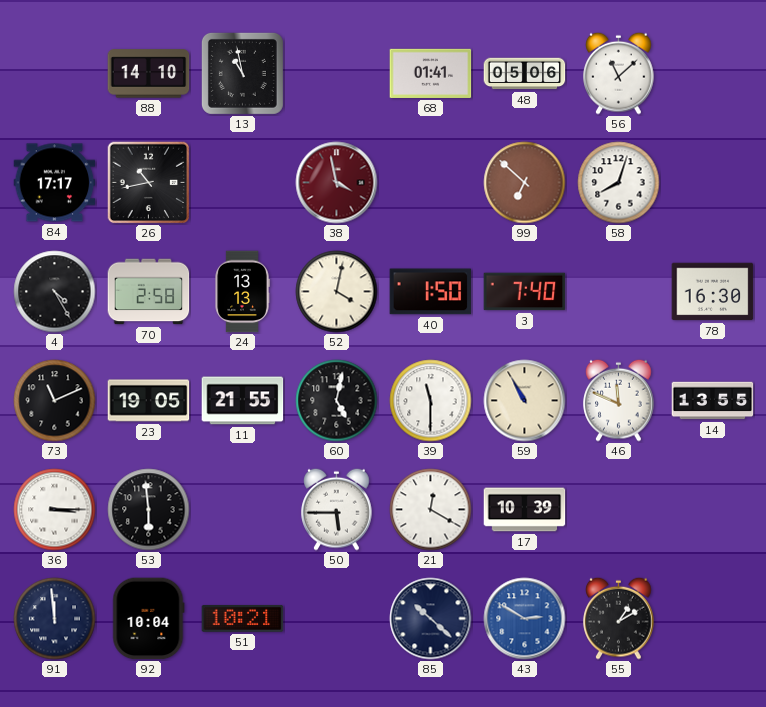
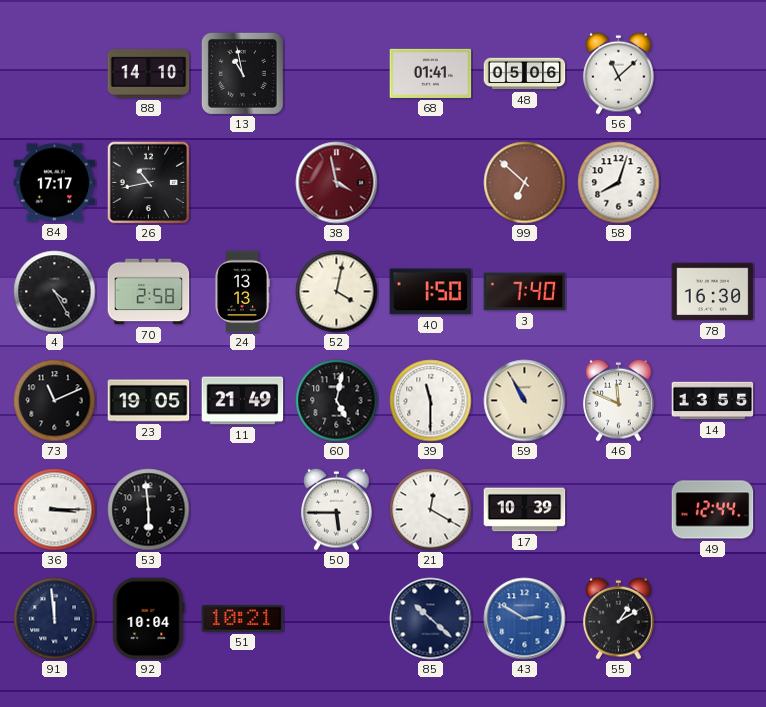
11: 21:55 -> 21:49
49: none -> 12:44
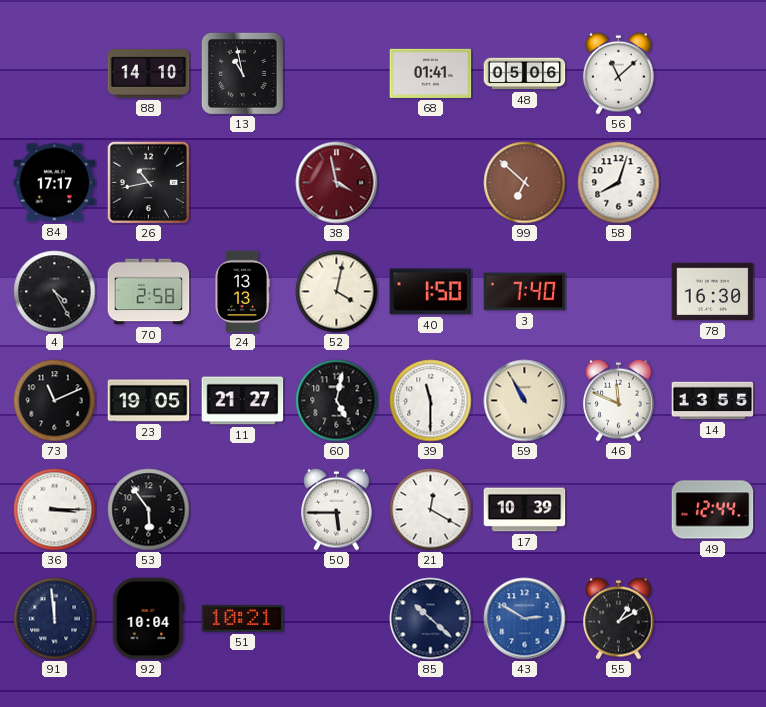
11: 21:49 -> 21:27
53: 5:59 -> 5:54
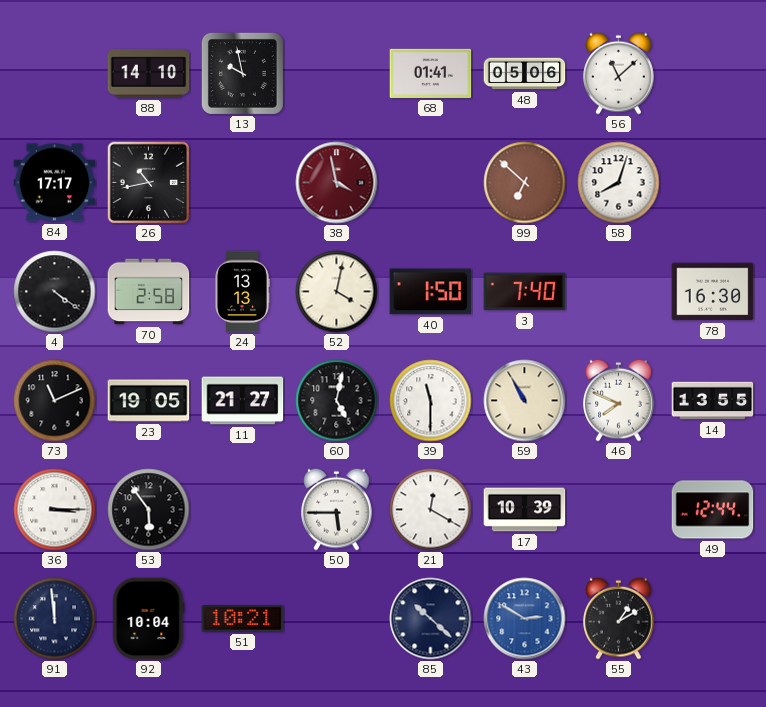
13: 10:58 -> 9:58
4: 4:25 -> 4:21
46: 11:49 -> 7:49
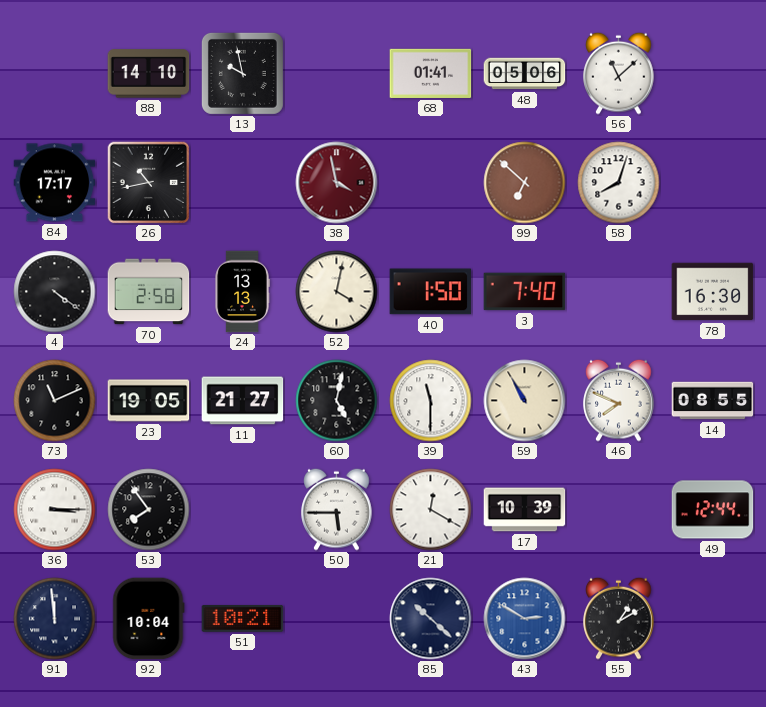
14: 13:55 -> 08:55
53: 5:54 -> 7:54
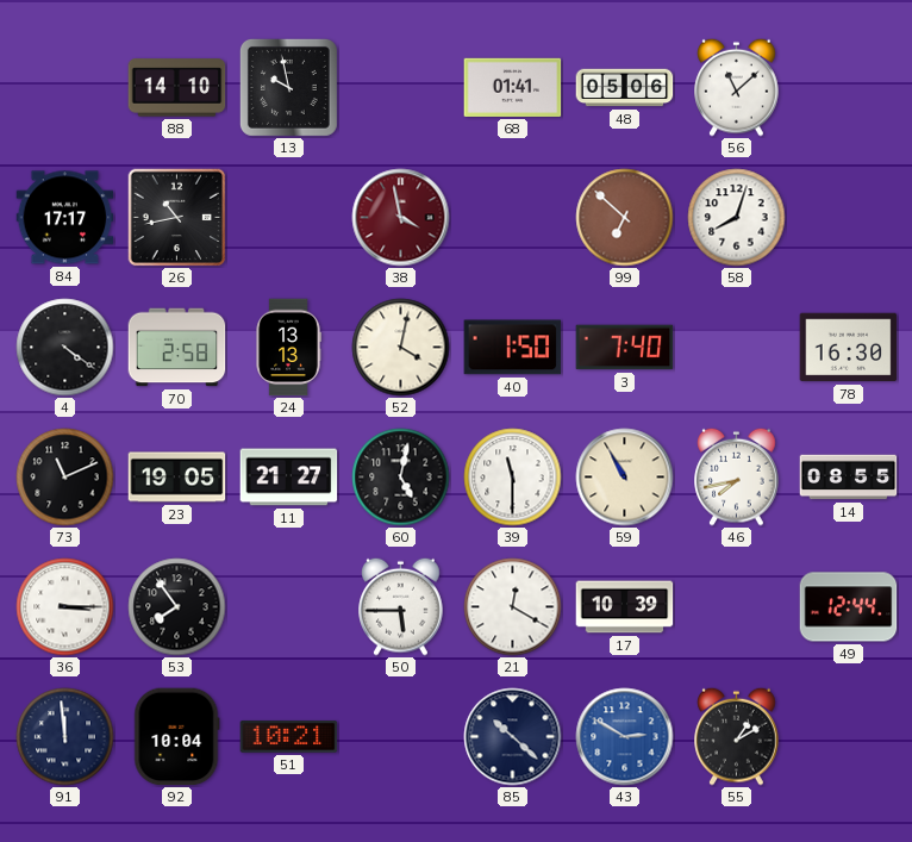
46: 7:49 -> 7:43
